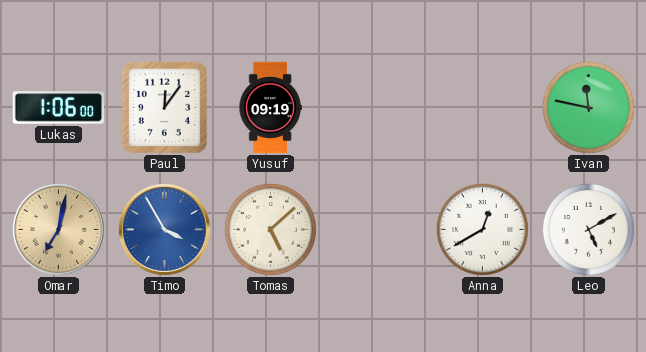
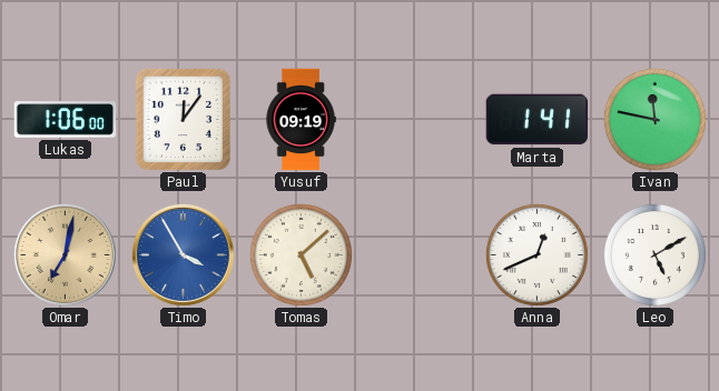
Marta: none -> 1:41
Anna: 12:40 -> 12:41
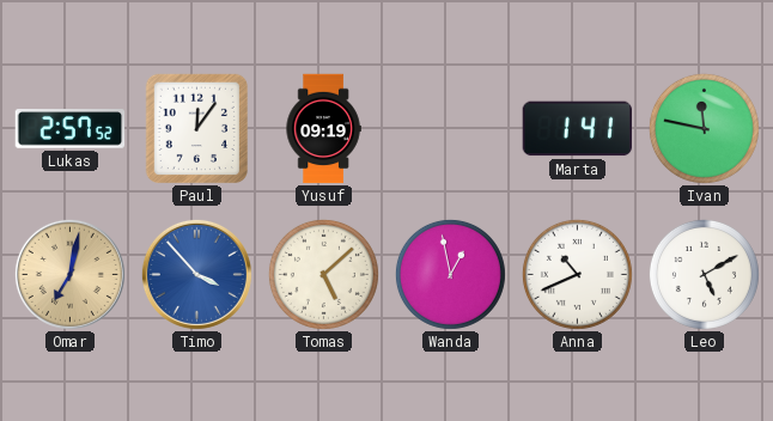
Lukas: 1:06 -> 2:57
Timo: 3:55 -> 3:53
Wanda: none -> 12:58
Anna: 12:41 -> 10:41
